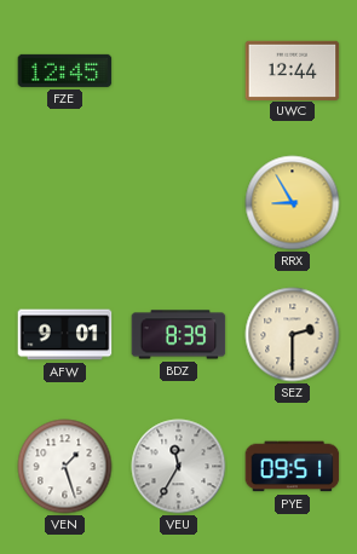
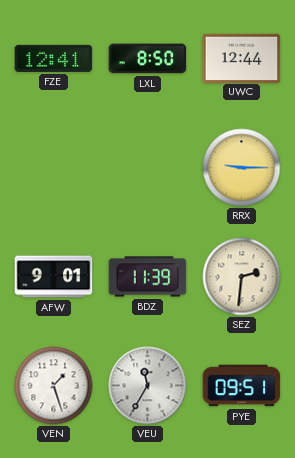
FZE: 12:45 -> 12:41
LXL: none -> 8:50
RRX: 8:55 -> 9:15
BDZ: 8:39 -> 11:39
SEZ: 2:30 -> 2:31
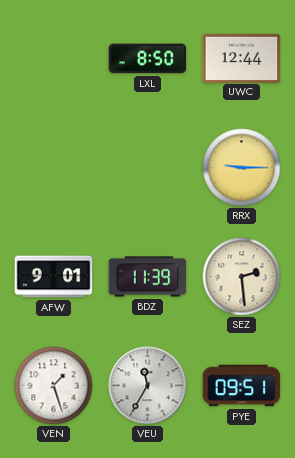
FZE: 12:41 -> none
SEZ: 2:31 -> 2:29
